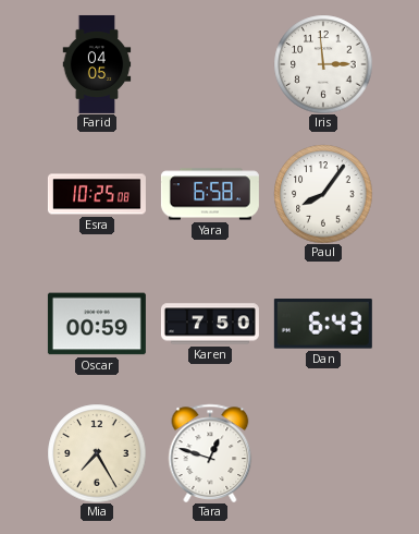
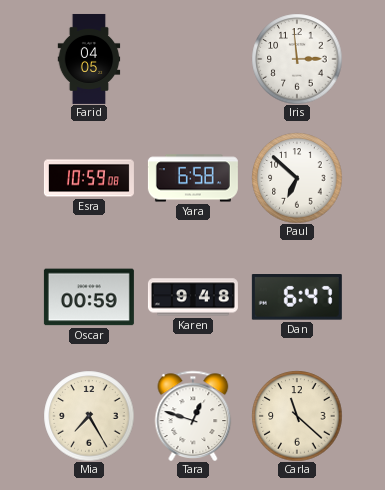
Esra: 10:25 -> 10:59
Paul: 8:06 -> 6:52
Karen: 7:50 -> 9:48
Dan: 6:43 -> 6:47
Carla: none -> 11:22
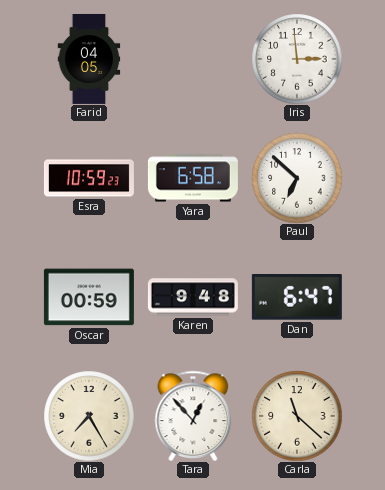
Esra: 10:59:08 -> 10:59:23
Tara: 12:48 -> 12:53
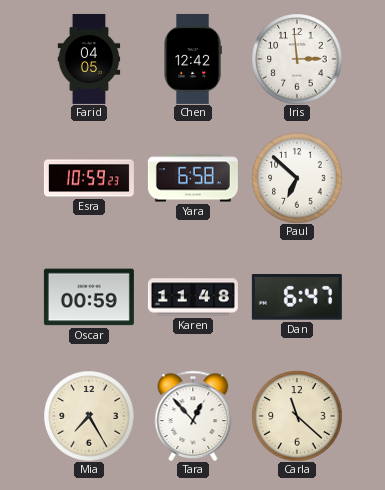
Chen: none -> 12:42
Karen: 9:48 -> 11:48
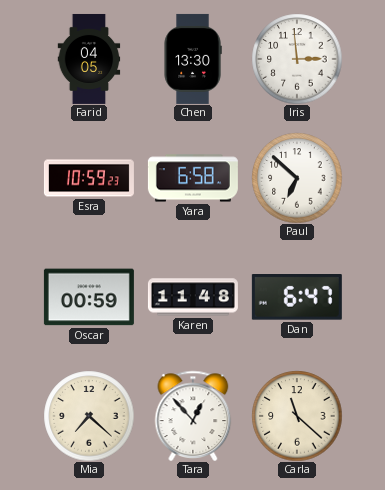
Chen: 12:42 -> 13:30
Mia: 7:25 -> 7:22
